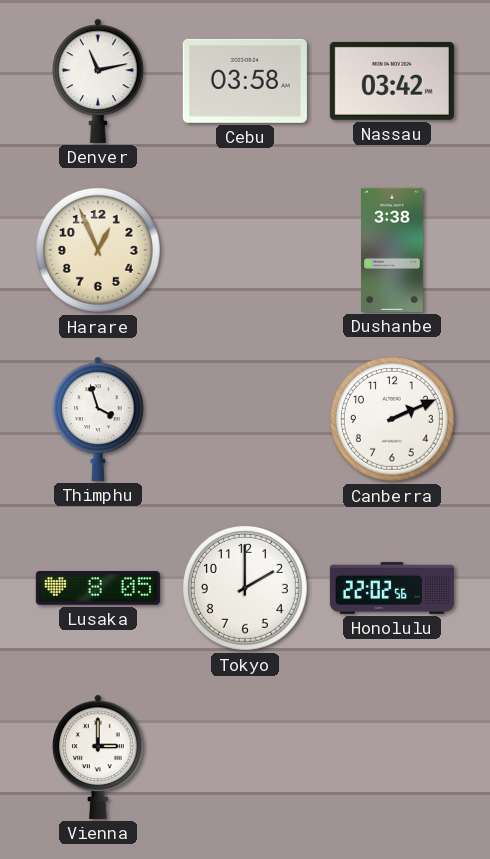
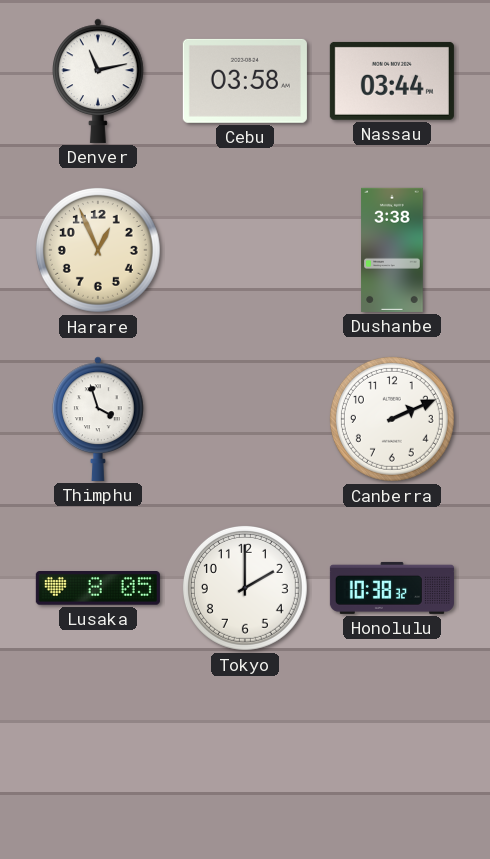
Nassau: 03:42 -> 03:44
Honolulu: 22:02 -> 10:38
Vienna: 3:00 -> none
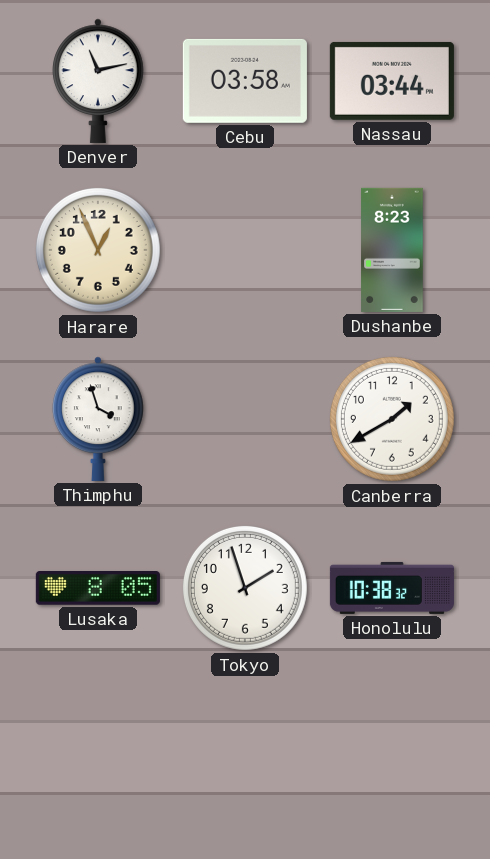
Dushanbe: 3:38 -> 8:23
Canberra: 2:11 -> 1:40
Tokyo: 2:00 -> 1:57
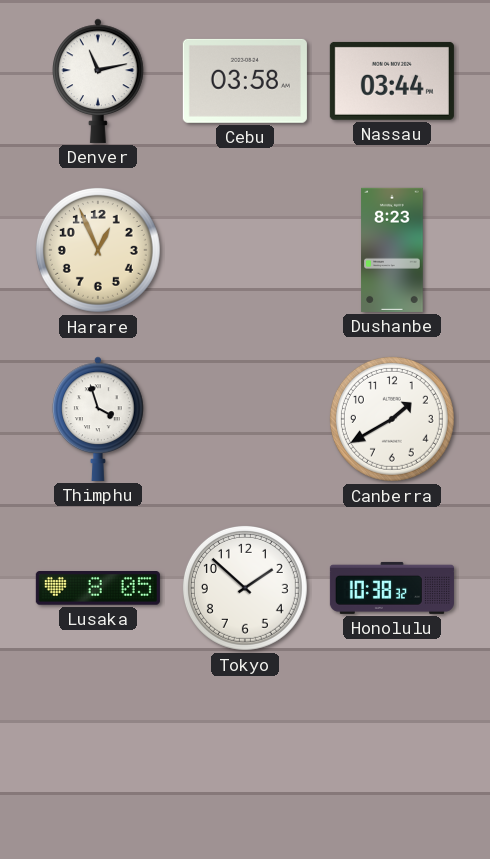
Tokyo: 1:57 -> 1:52
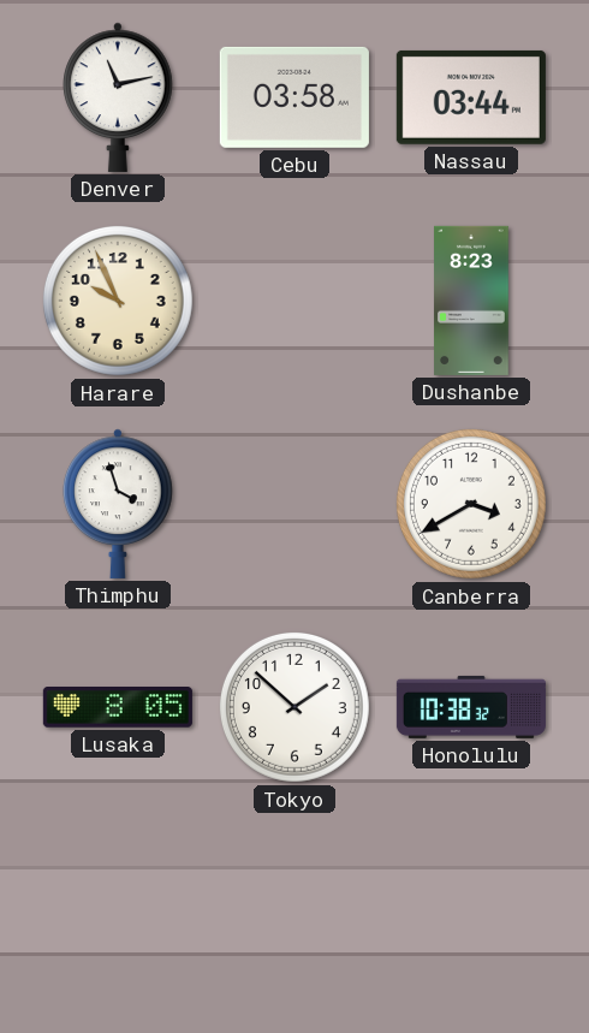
Harare: 12:56 -> 9:56
Canberra: 1:40 -> 3:40
